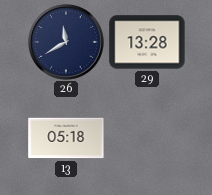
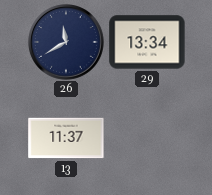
29: 13:28 -> 13:34
13: 05:18 -> 11:37
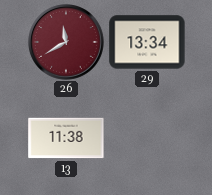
26 dial: navy -> burgundy
13: 11:37 -> 11:38
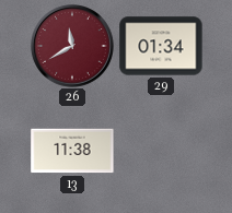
29: 13:34 -> 01:34
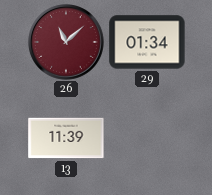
26: 11:40 -> 11:08
13: 11:38 -> 11:39
